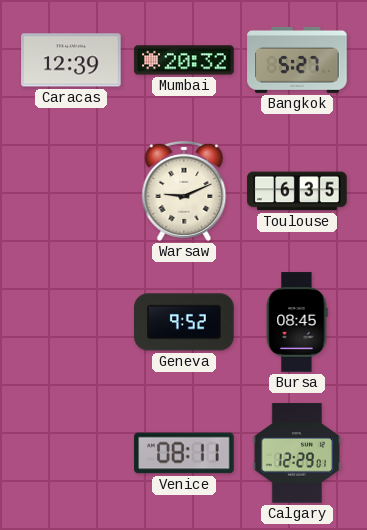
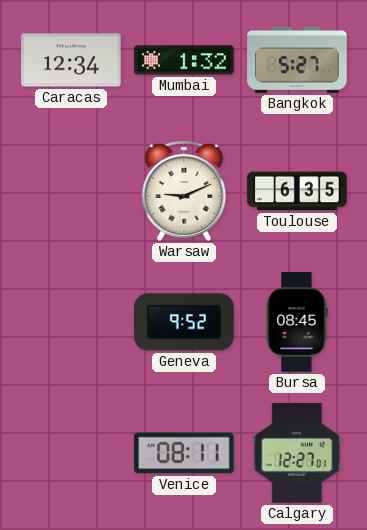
Caracas: 12:39 -> 12:34
Mumbai: 20:32 -> 1:32
Calgary: 12:29 -> 12:27
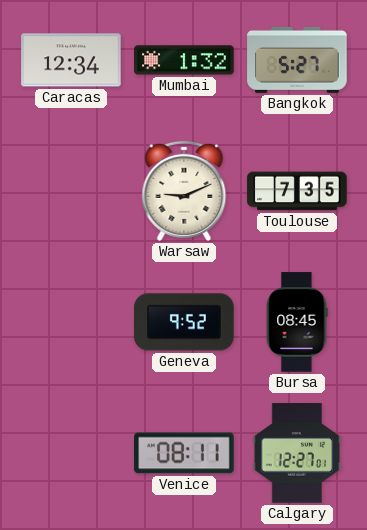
Toulouse: 6:35 -> 7:35
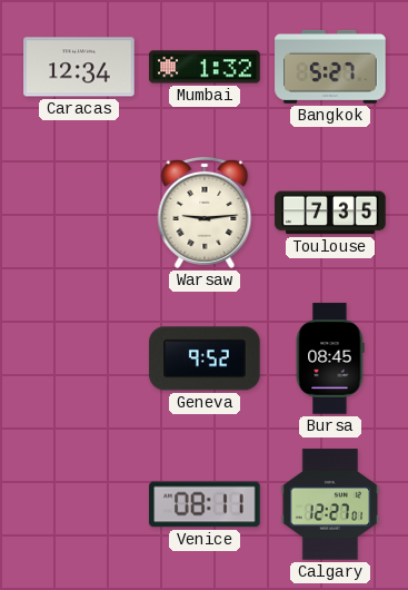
Warsaw: 9:11 -> 9:14
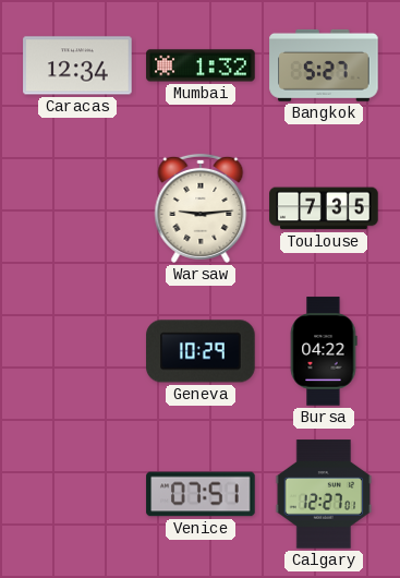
Geneva: 9:52 -> 10:29
Bursa: 08:45 -> 04:22
Venice: 08:11 -> 07:51
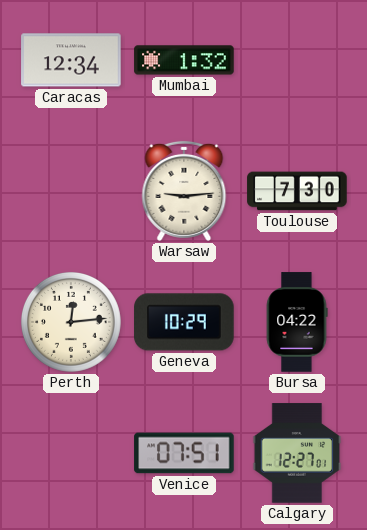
Bangkok: 5:27 -> none
Toulouse: 7:35 -> 7:30
Perth: none -> 12:14
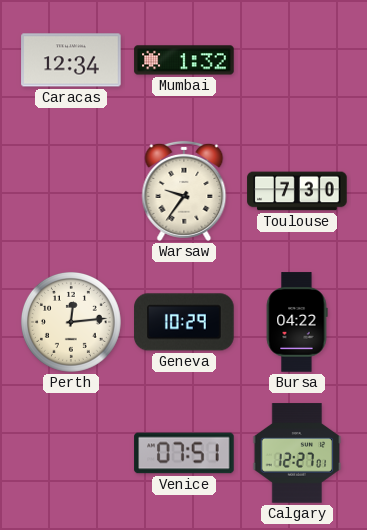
Warsaw: 9:14 -> 9:36
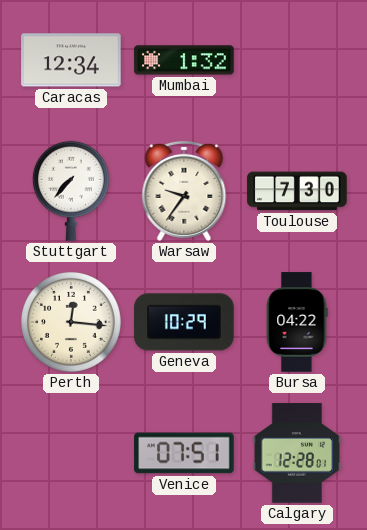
Stuttgart: none -> 7:37
Perth: 12:14 -> 12:16
Calgary: 12:27 -> 12:28
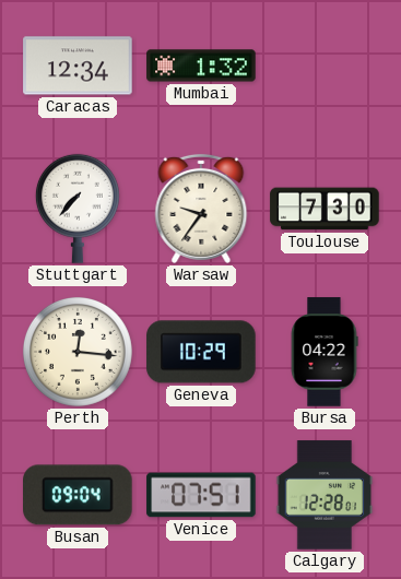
Busan: none -> 09:04
